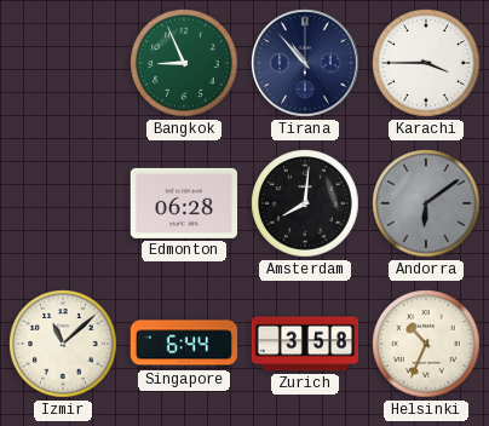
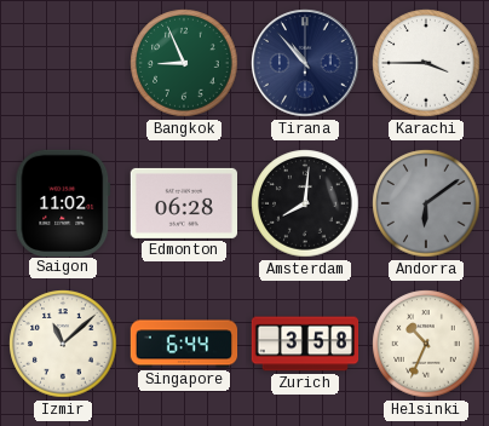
Saigon: none -> 11:02
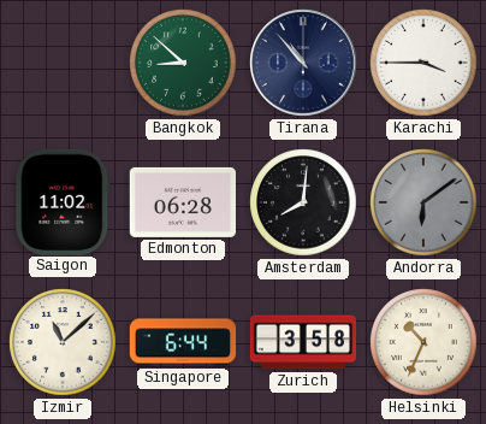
Bangkok: 8:56 -> 8:52
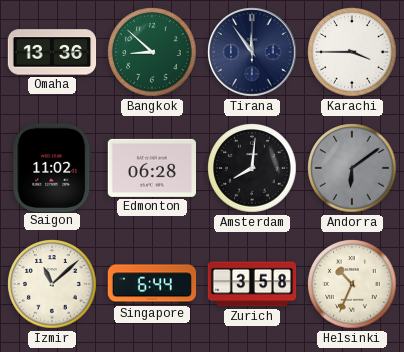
Omaha: none -> 13:36
Tirana: 10:53 -> 11:54
